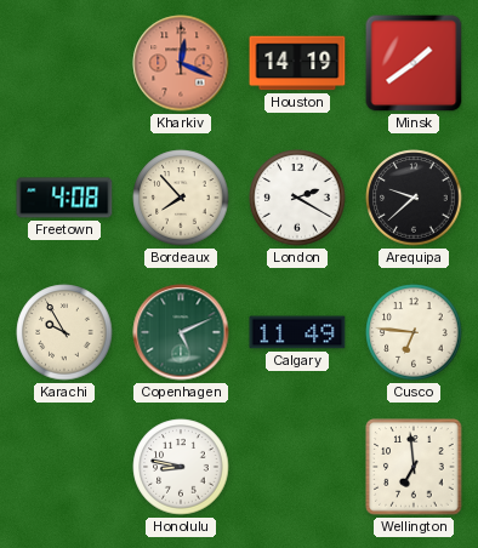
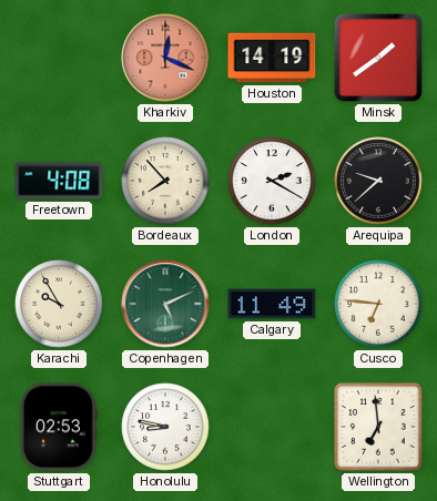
Stuttgart: none -> 02:53
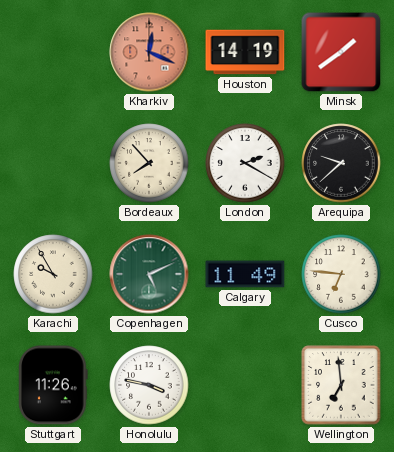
Freetown: 4:08 -> none
Stuttgart: 02:53 -> 11:26
Honolulu: 8:47 -> 3:47
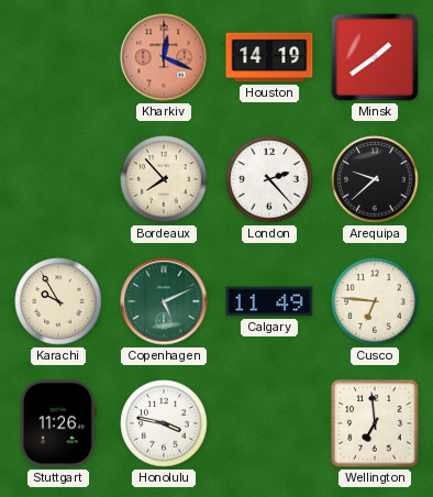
London: 2:20 -> 2:23
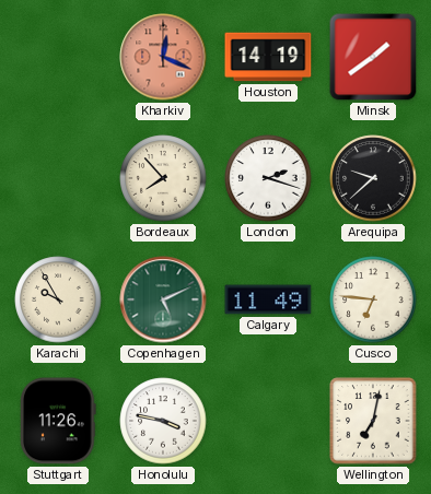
London: 2:23 -> 2:18
Wellington: 6:59 -> 7:02
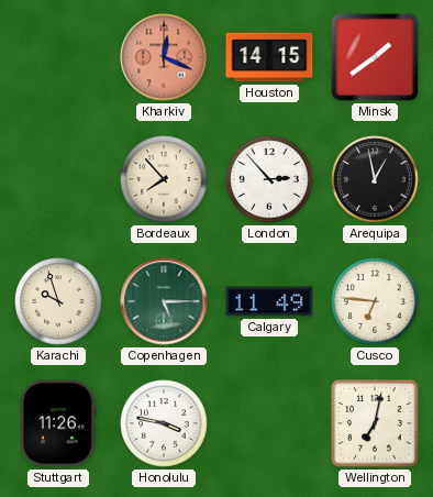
Houston: 14:19 -> 14:15
London: 2:18 -> 2:53
Arequipa: 9:38 -> 12:58
Karachi: 9:55 -> 9:57
Copenhagen: 5:11 -> 5:15
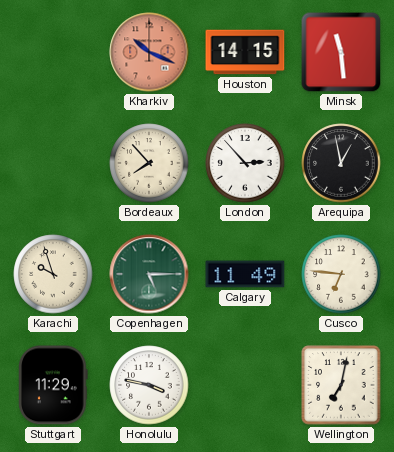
Kharkiv: 12:19 -> 10:19
Minsk: 1:39 -> 11:29
Stuttgart: 11:26 -> 11:29
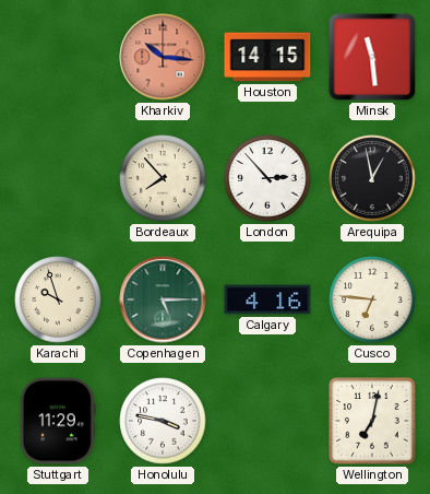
Kharkiv: 10:19 -> 10:16
Calgary: 11:49 -> 4:16
